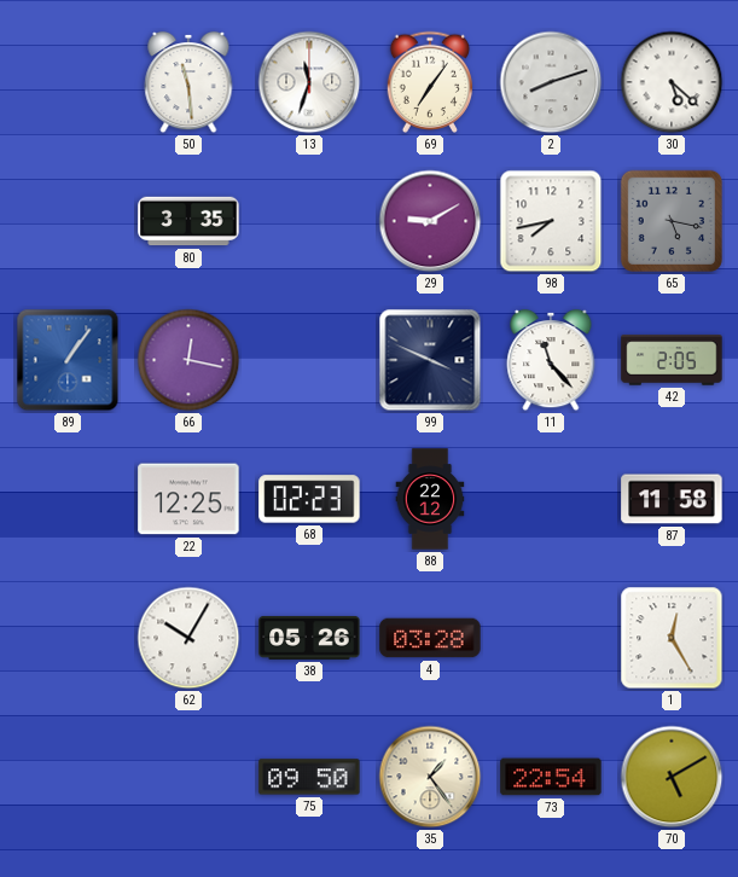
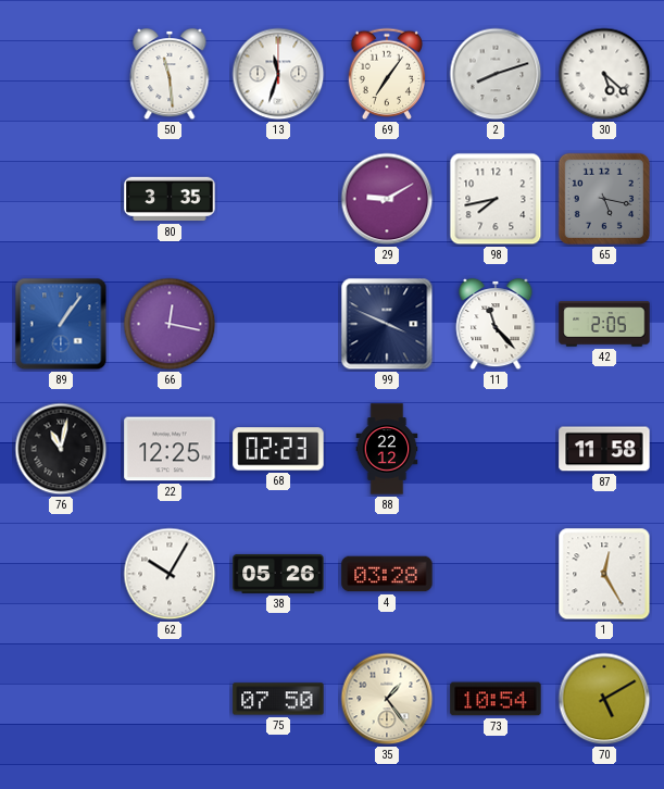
76: none -> 11:02
75: 09:50 -> 07:50
73: 22:54 -> 10:54
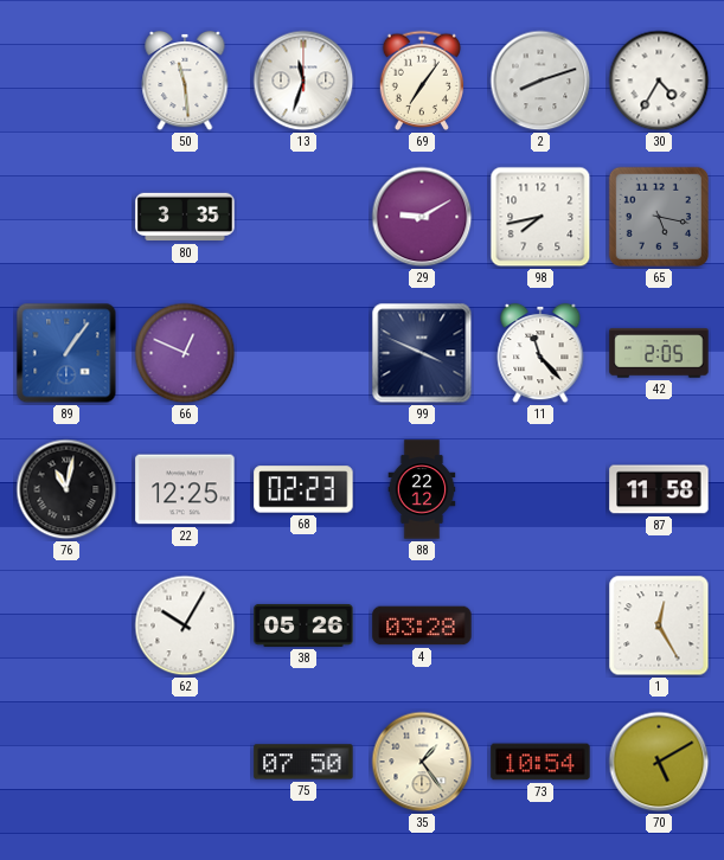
30: 5:22 -> 4:35
66: 12:17 -> 12:49
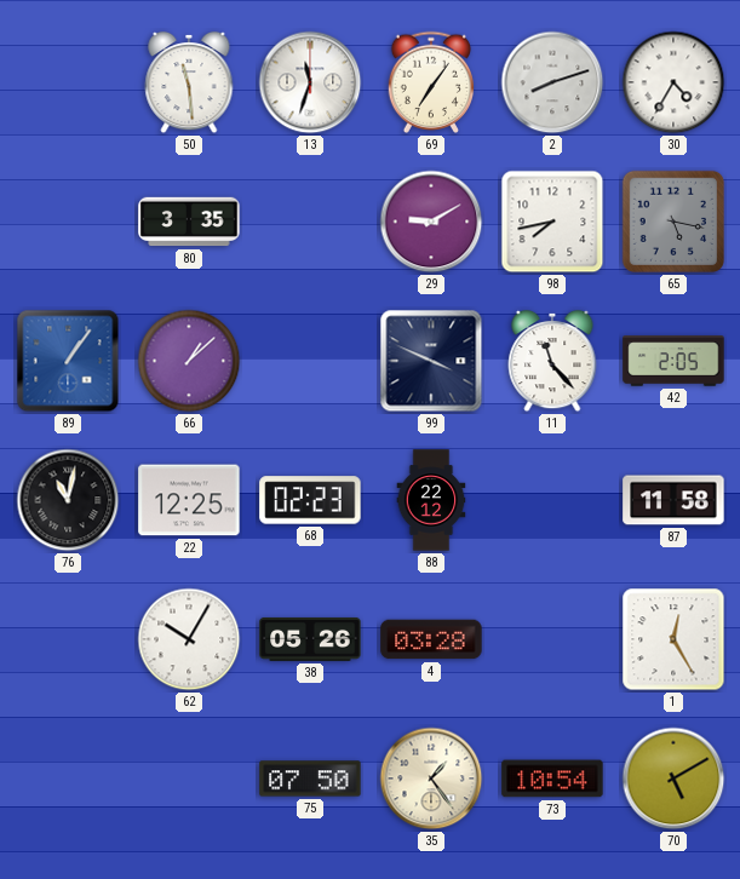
66: 12:49 -> 1:08
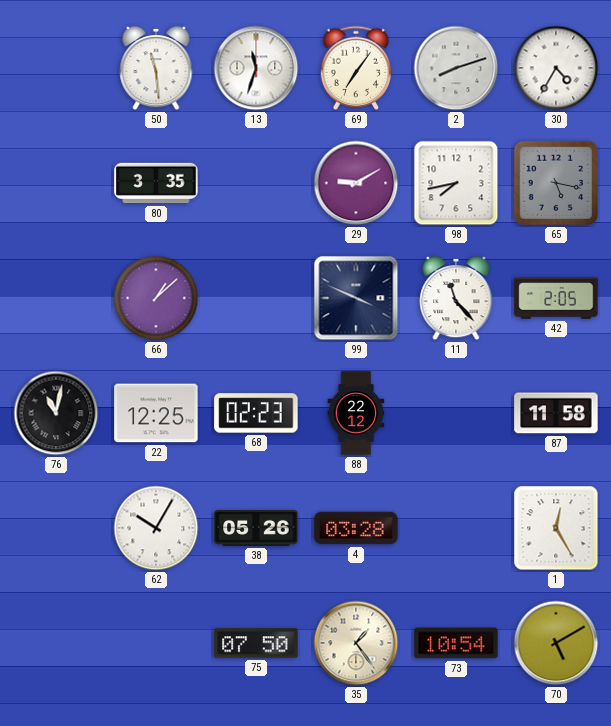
89: 1:06 -> none
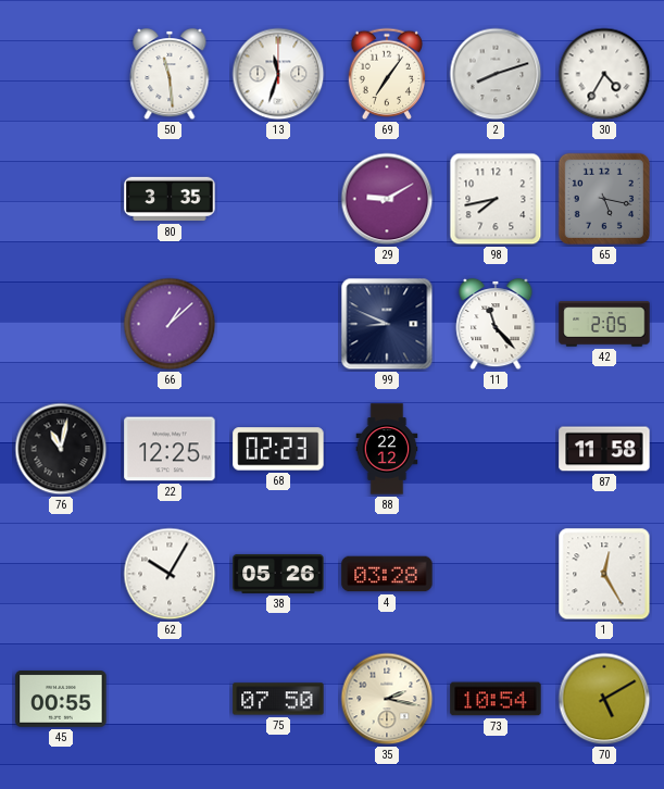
99: 3:49 -> 8:49
45: none -> 00:55
35: 1:24 -> 2:17
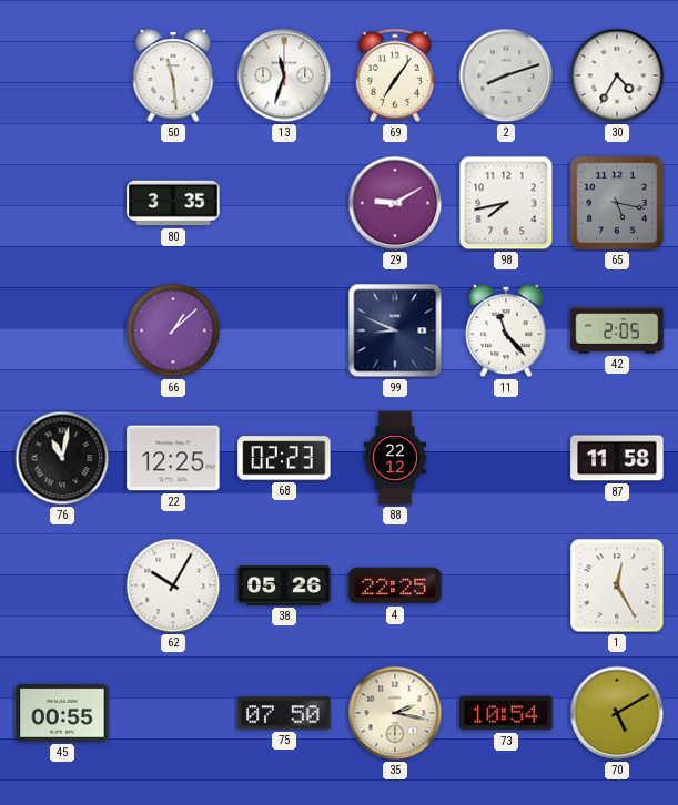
4: 03:28 -> 22:25
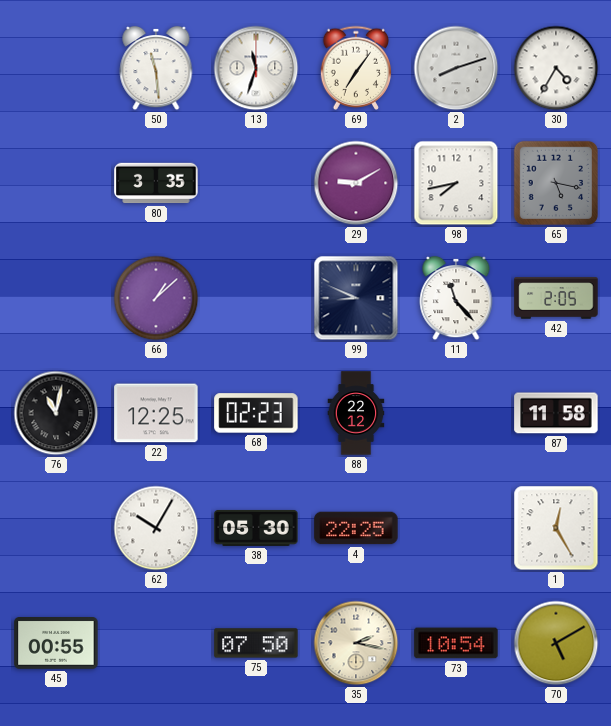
38: 05:26 -> 05:30
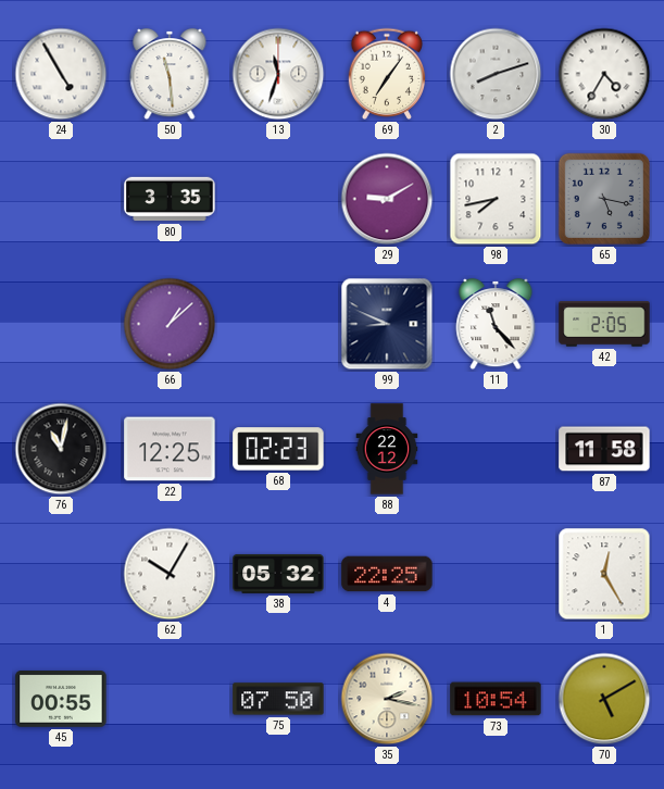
24: none -> 4:55
38: 05:30 -> 05:32
